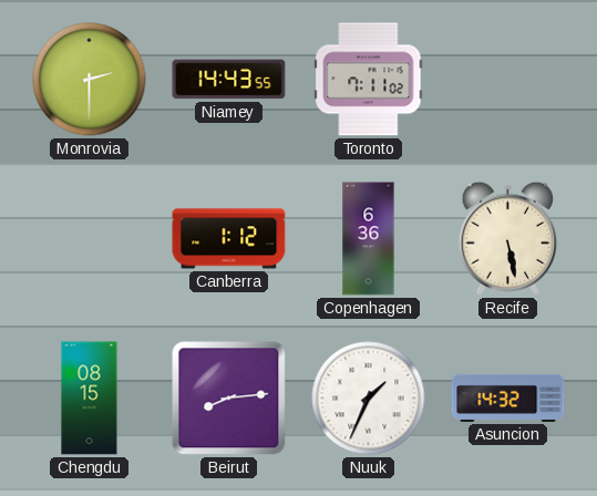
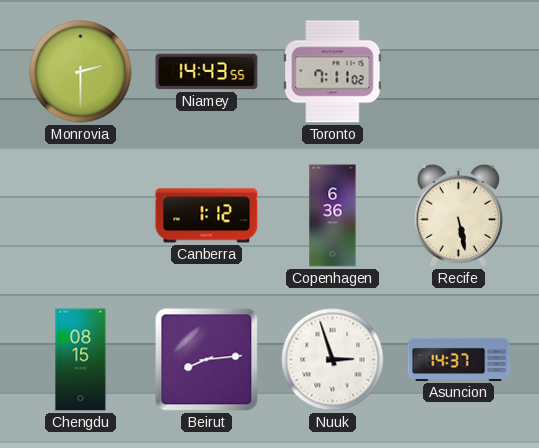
Nuuk: 1:34 -> 2:57
Asuncion: 14:32 -> 14:37
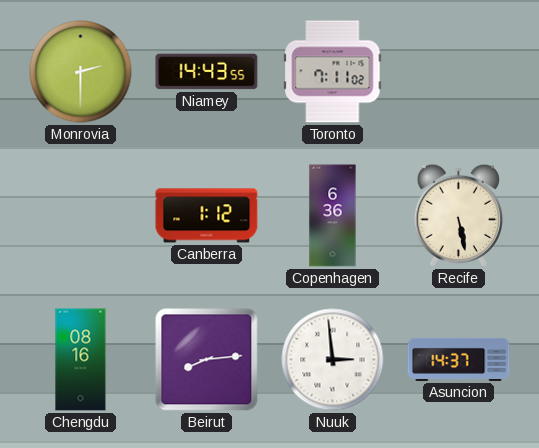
Chengdu: 08:15 -> 08:16
Nuuk: 2:57 -> 2:59
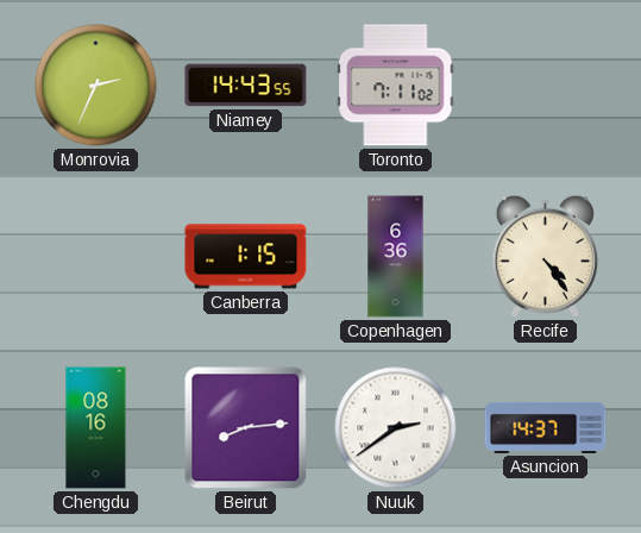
Monrovia: 2:30 -> 2:34
Canberra: 1:12 -> 1:15
Recife: 5:28 -> 4:24
Nuuk: 2:59 -> 2:39
